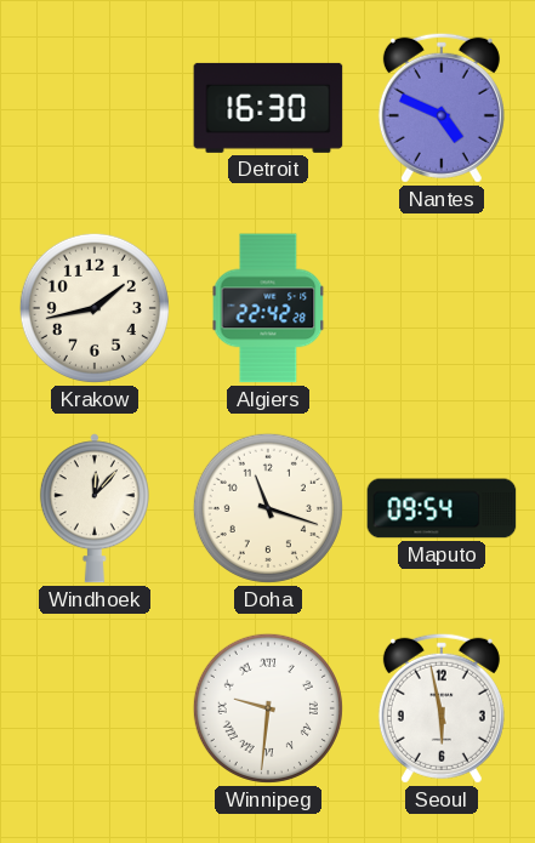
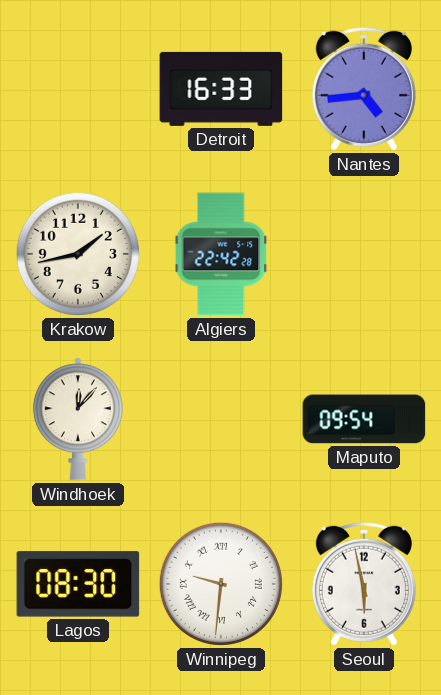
Detroit: 16:30 -> 16:33
Nantes: 4:49 -> 4:44
Doha: 11:18 -> none
Lagos: none -> 08:30
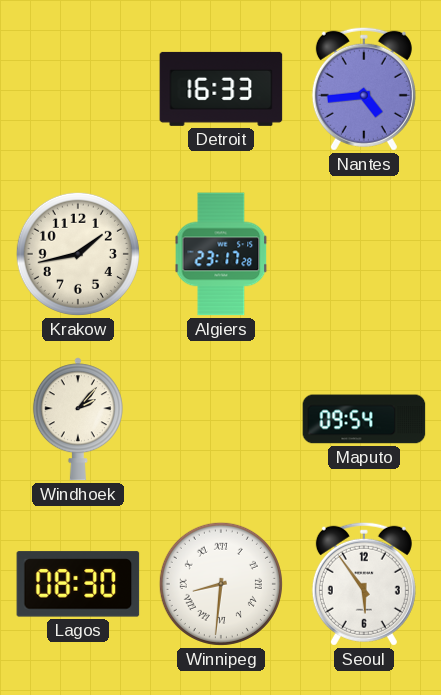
Algiers: 22:42 -> 23:17
Windhoek: 12:07 -> 2:07
Winnipeg: 9:31 -> 8:31
Seoul: 5:58 -> 5:54
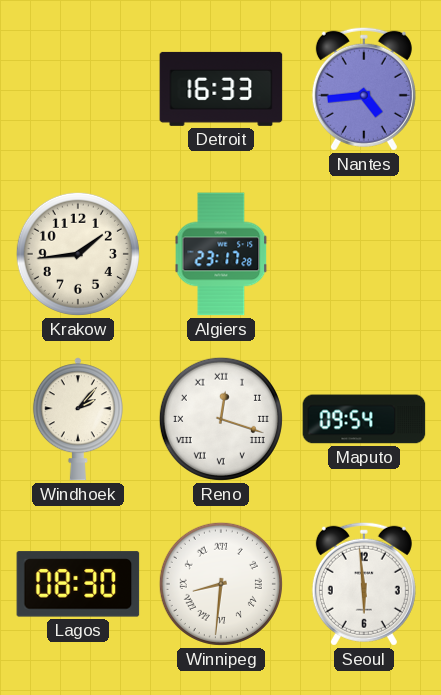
Krakow: 1:43 -> 1:44
Reno: none -> 12:18
Seoul: 5:54 -> 5:59
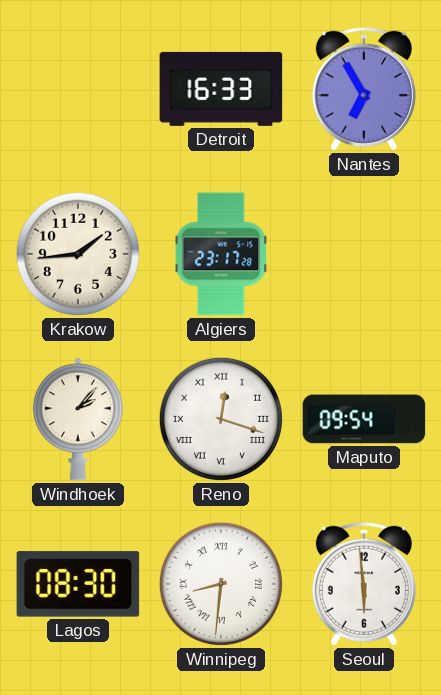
Nantes: 4:44 -> 6:55
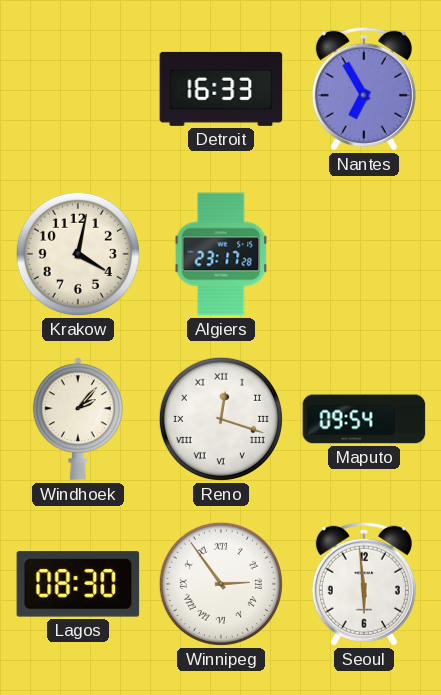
Krakow: 1:44 -> 4:02
Winnipeg: 8:31 -> 2:54
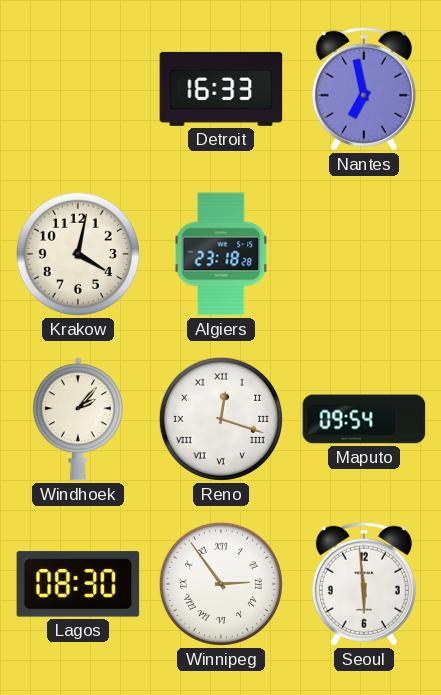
Nantes: 6:55 -> 6:58
Algiers: 23:17 -> 23:18
